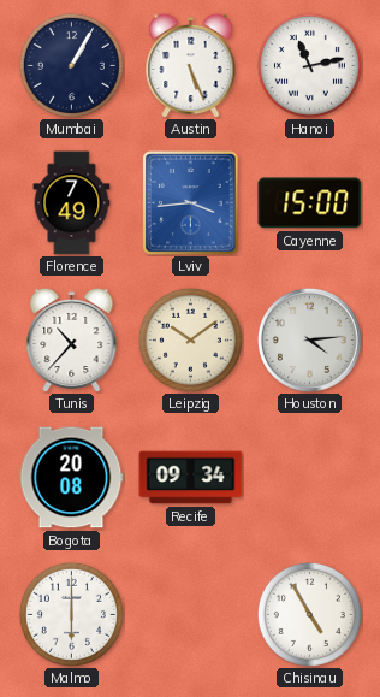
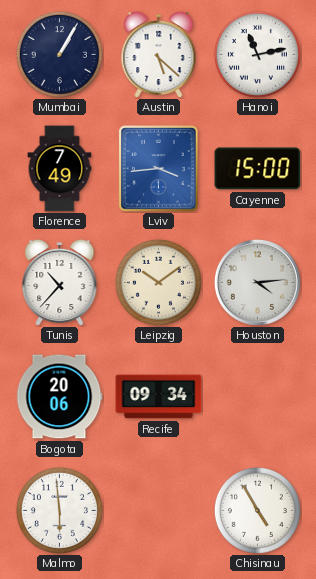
Austin: 5:26 -> 5:22
Bogota: 20:08 -> 20:06
Malmo: 6:00 -> 5:59
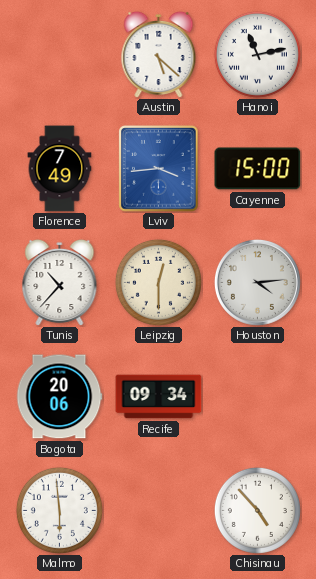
Mumbai: 1:05 -> none
Leipzig: 10:09 -> 12:30
Chisinau: 4:55 -> 4:53
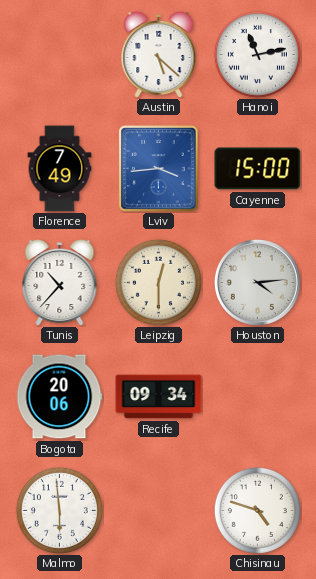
Chisinau: 4:53 -> 4:48
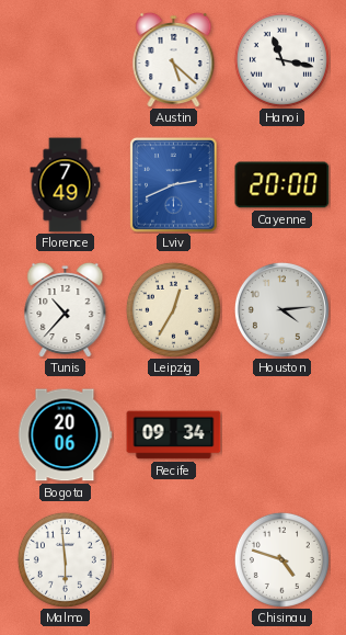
Hanoi: 11:13 -> 11:17
Lviv: 3:44 -> 2:41
Cayenne: 15:00 -> 20:00
Leipzig: 12:30 -> 12:35
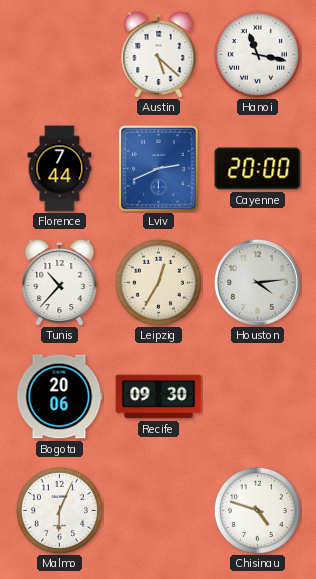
Florence: 7:49 -> 7:44
Recife: 09:34 -> 09:30
Malmo: 5:59 -> 6:04
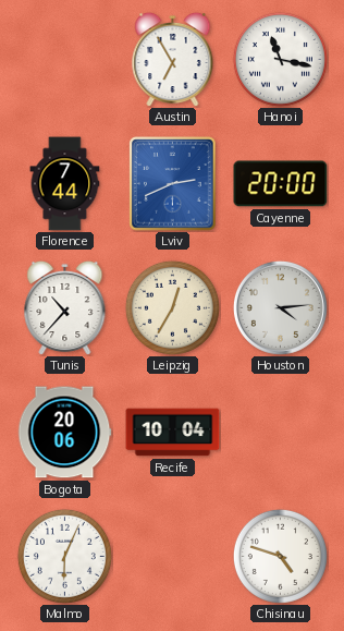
Austin: 5:22 -> 6:55
Recife: 09:30 -> 10:04
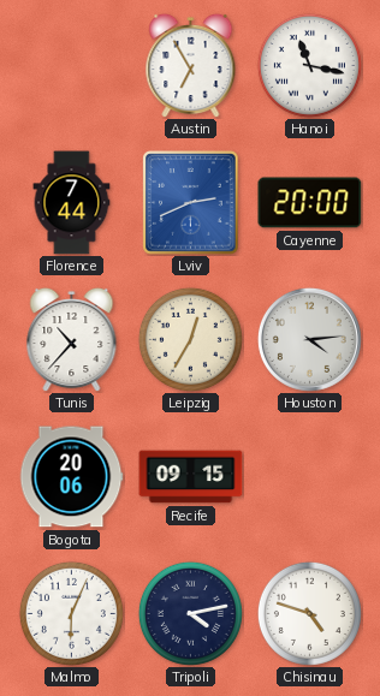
Recife: 10:04 -> 09:15
Tripoli: none -> 4:13
